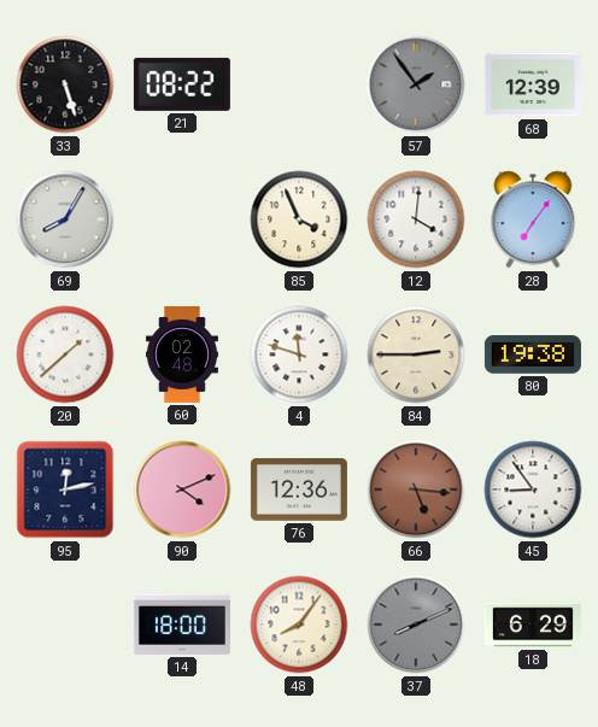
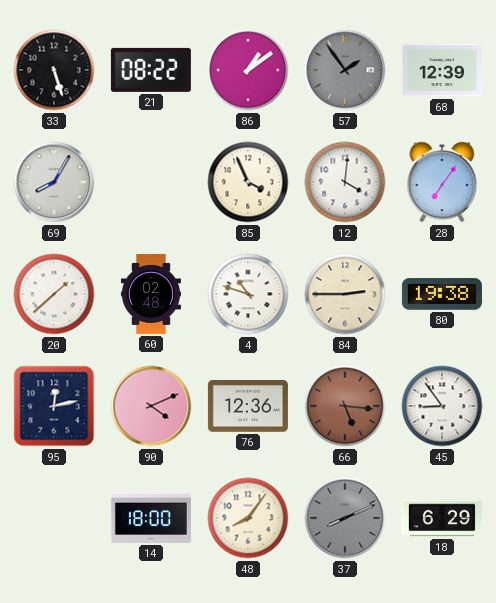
86: none -> 1:09
4: 11:48 -> 10:48
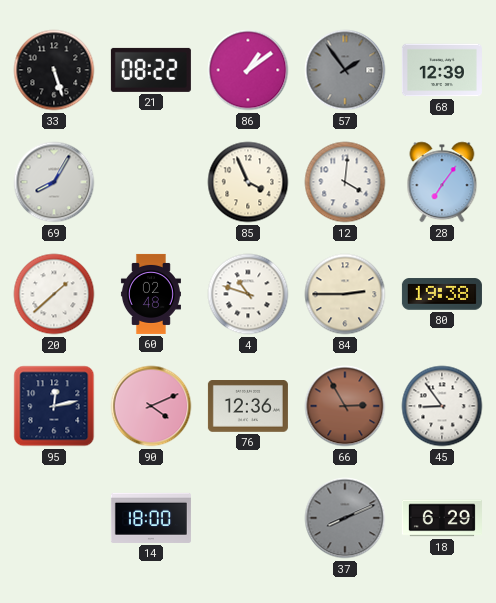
66: 5:16 -> 2:55
48: 8:06 -> none
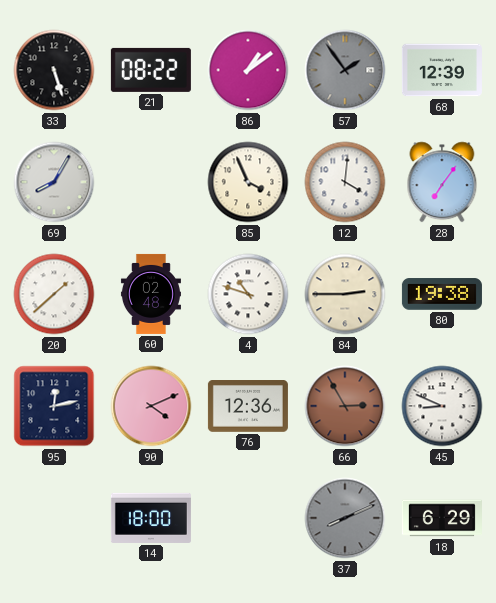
45: 8:54 -> 8:49
